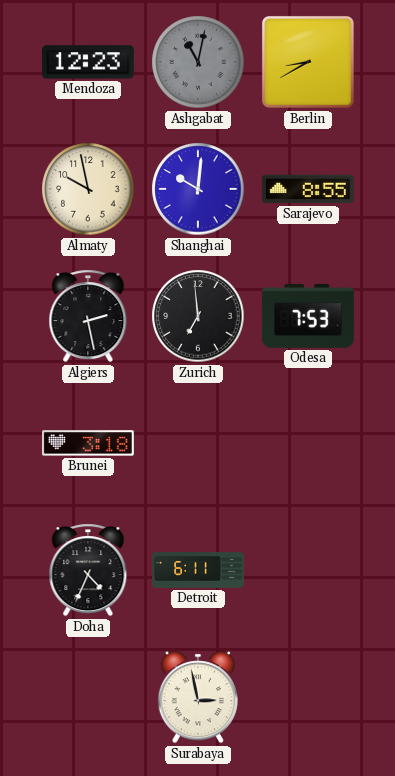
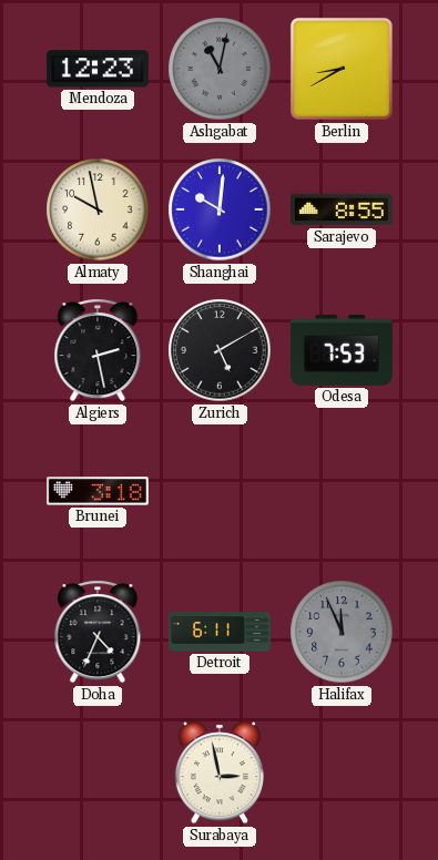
Zurich: 6:59 -> 5:10
Halifax: none -> 11:56
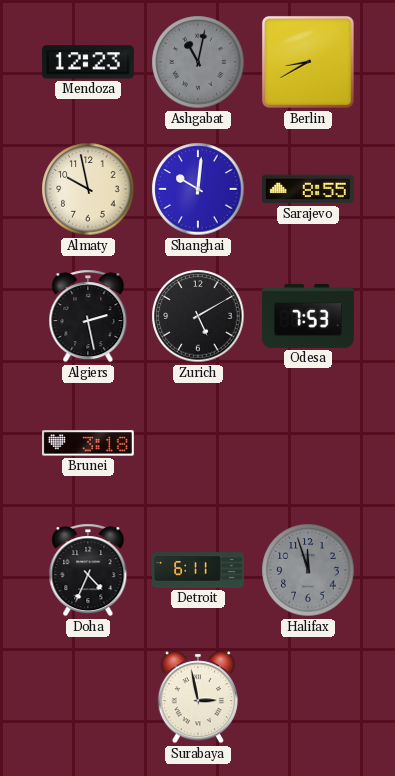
Halifax: 11:56 -> 11:57
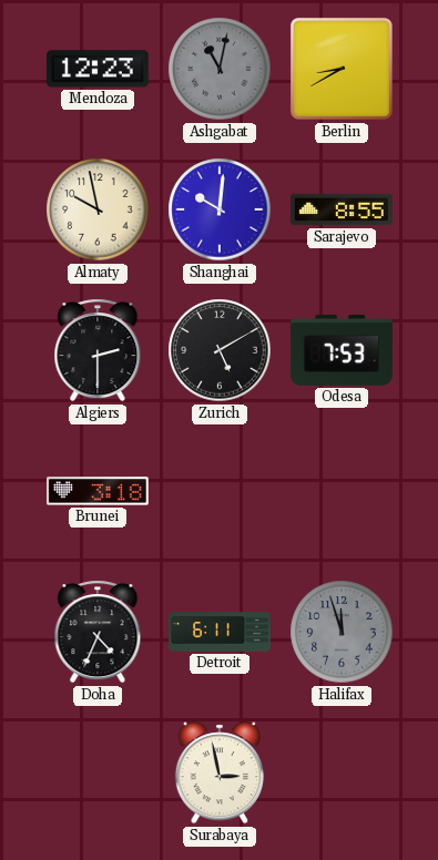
Algiers: 2:28 -> 2:30
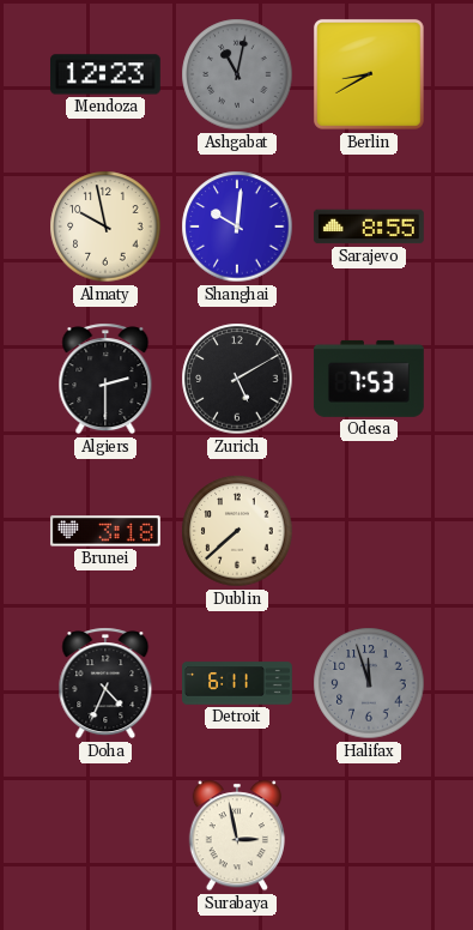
Dublin: none -> 7:38
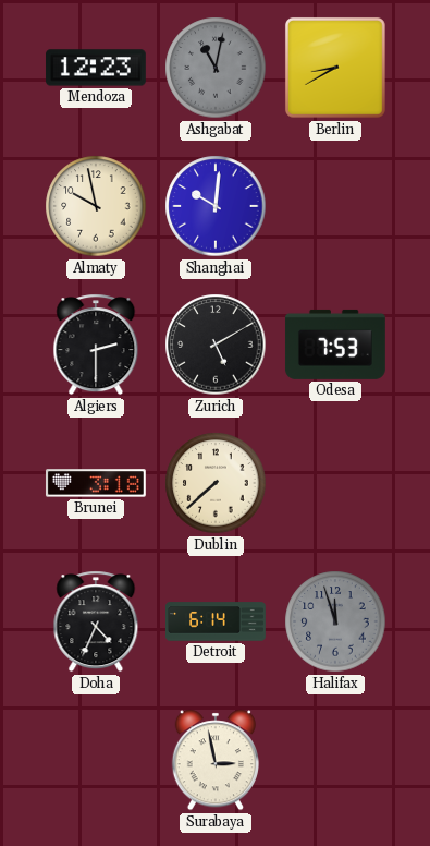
Sarajevo: 8:55 -> none
Detroit: 6:11 -> 6:14
